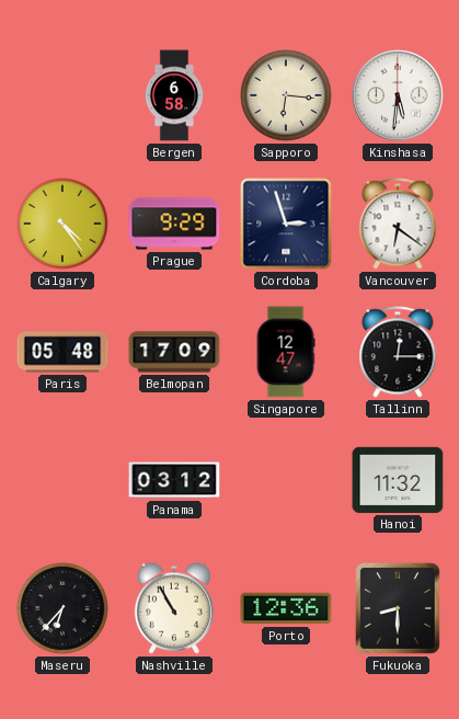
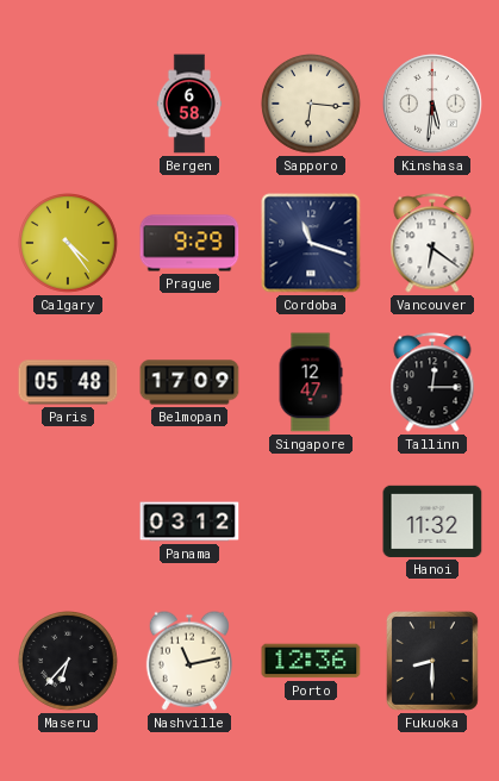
Cordoba: 2:57 -> 11:18
Nashville: 10:55 -> 11:13
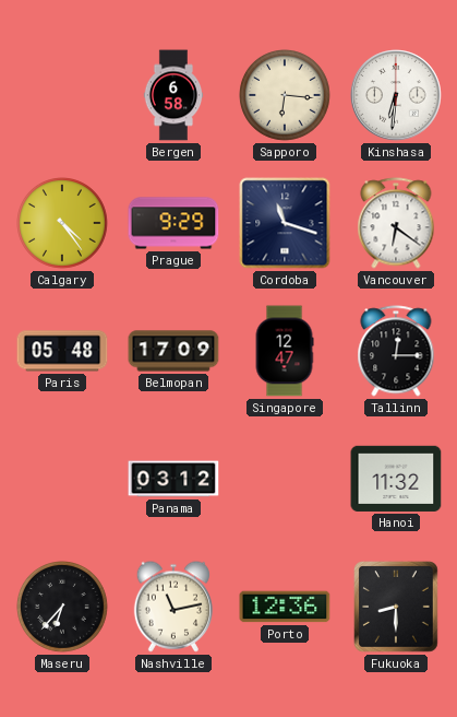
Kinshasa: 5:31 -> 6:31
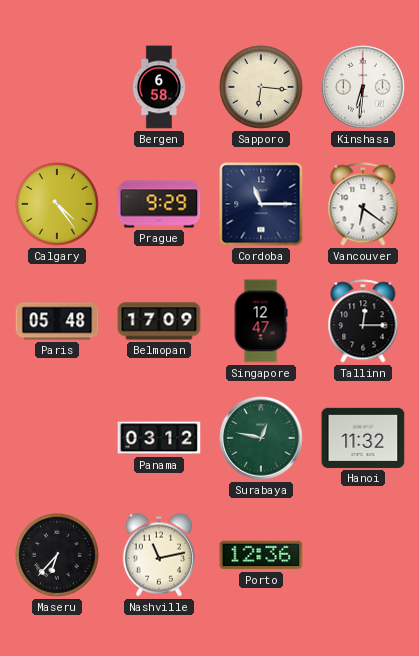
Cordoba: 11:18 -> 11:15
Surabaya: none -> 12:47
Fukuoka: 8:30 -> none
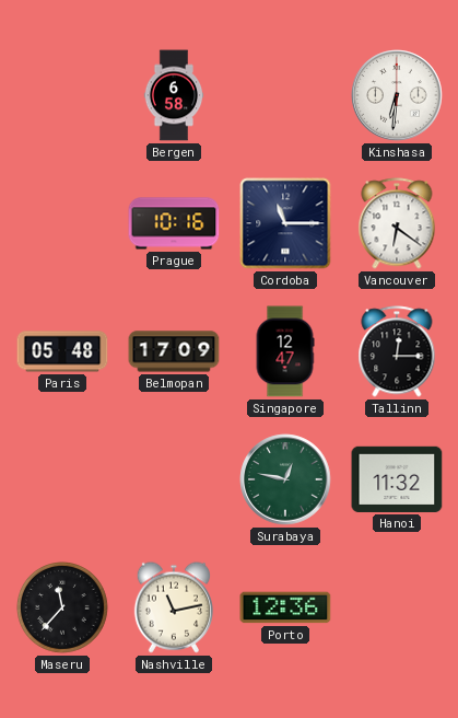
Sapporo: 6:16 -> none
Calgary: 4:24 -> none
Prague: 9:29 -> 10:16
Panama: 03:12 -> none
Maseru: 6:37 -> 11:37
